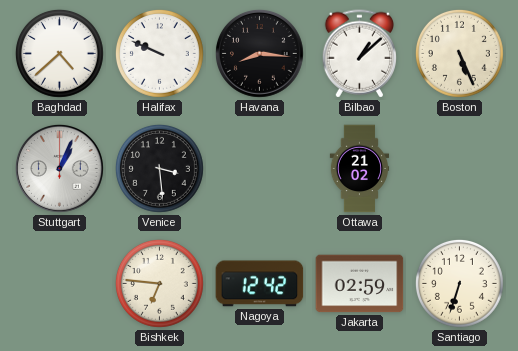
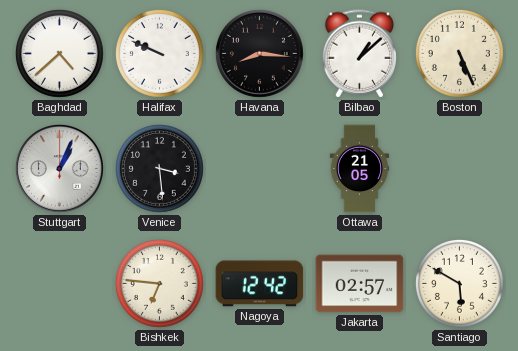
Ottawa: 21:02 -> 21:05
Jakarta: 02:59 -> 02:57
Santiago: 6:33 -> 5:50
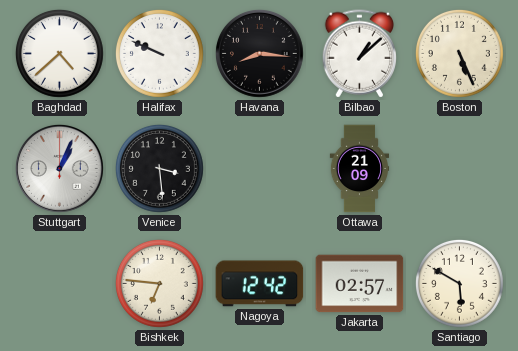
Ottawa: 21:05 -> 21:09
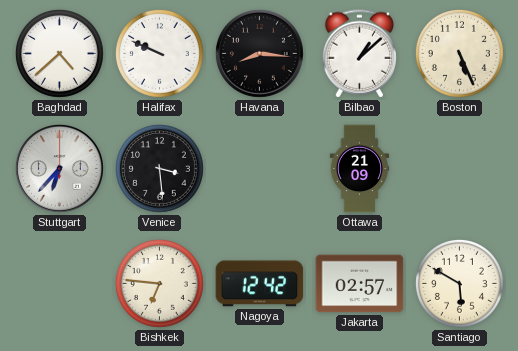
Stuttgart: 1:04 -> 6:37
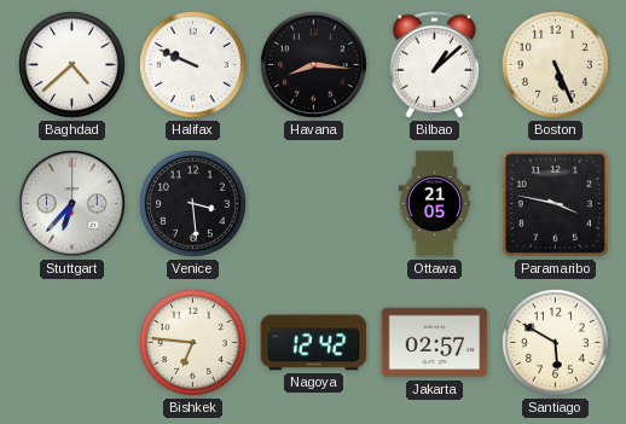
Ottawa: 21:09 -> 21:05
Paramaribo: none -> 3:47
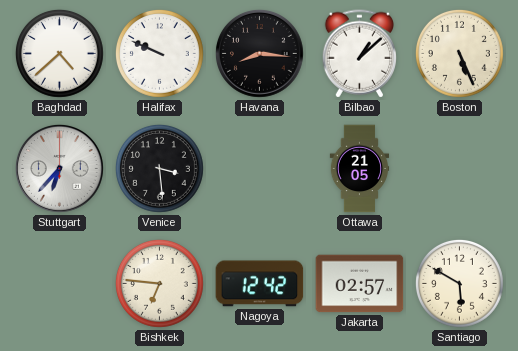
Paramaribo: 3:47 -> none
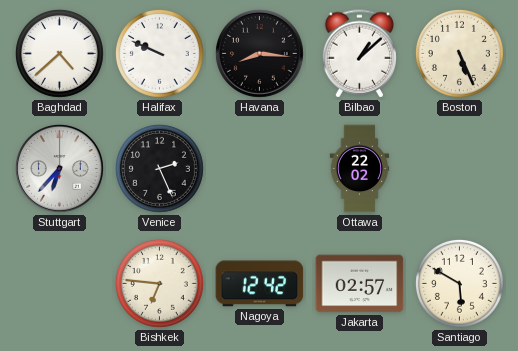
Venice: 3:29 -> 2:26
Ottawa: 21:05 -> 22:02
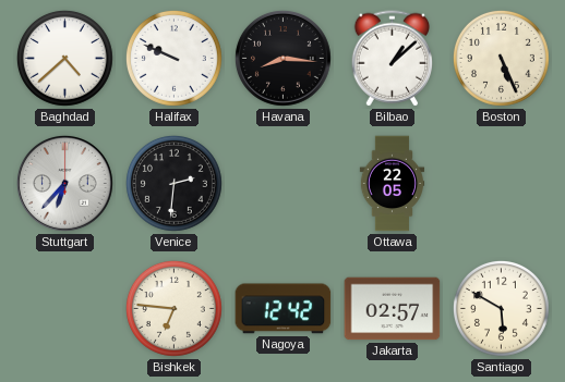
Venice: 2:26 -> 2:31
Ottawa: 22:02 -> 22:05
